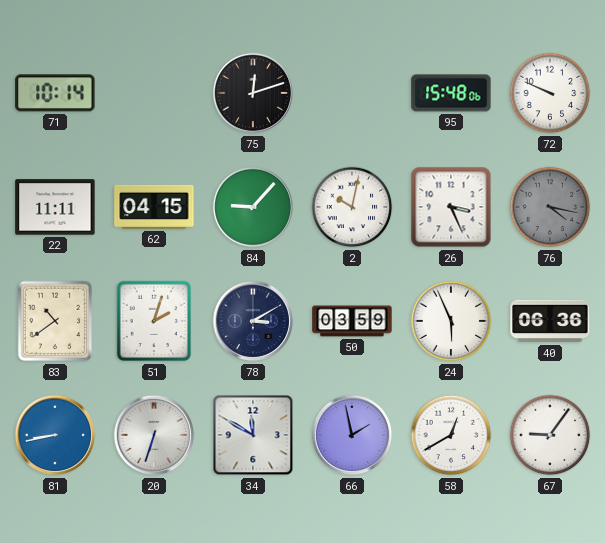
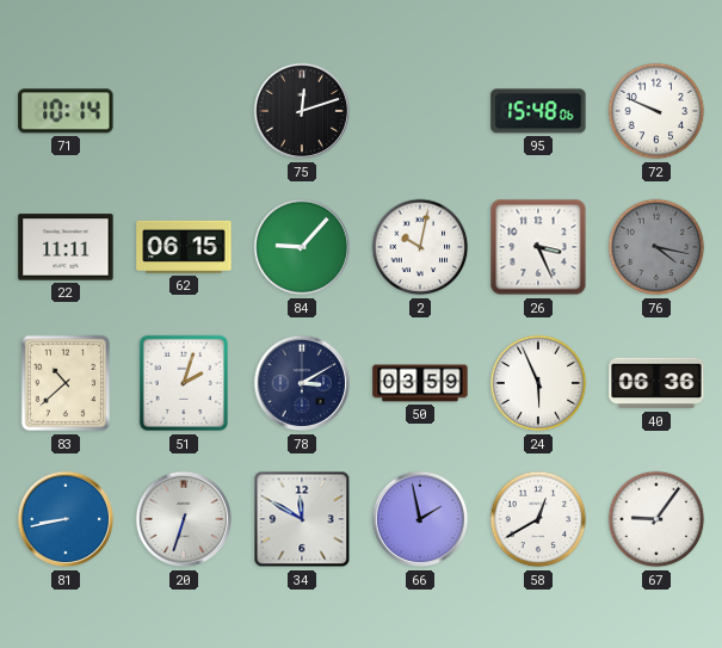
62: 04:15 -> 06:15
83: 10:39 -> 10:38
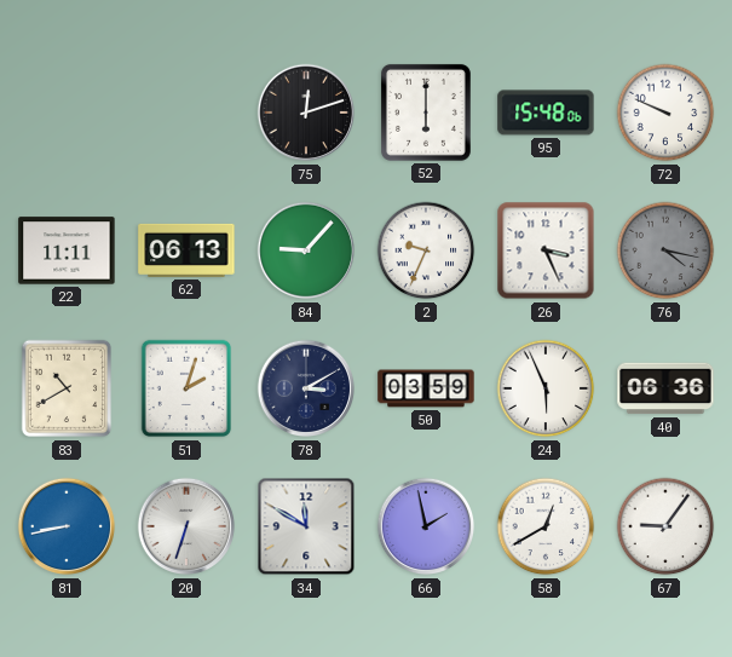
71: 10:14 -> none
52: none -> 6:00
62: 06:15 -> 06:13
2: 10:02 -> 9:34
83: 10:38 -> 10:40
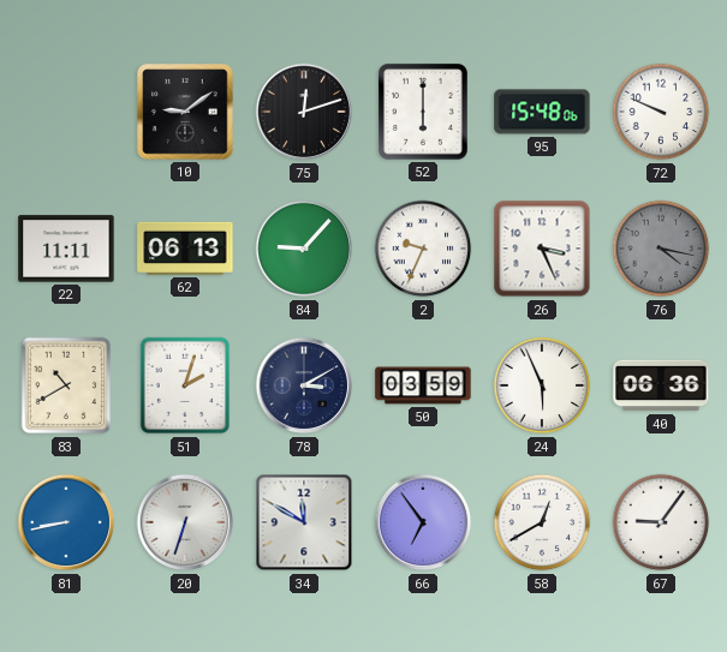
10: none -> 9:09
66: 1:58 -> 6:54
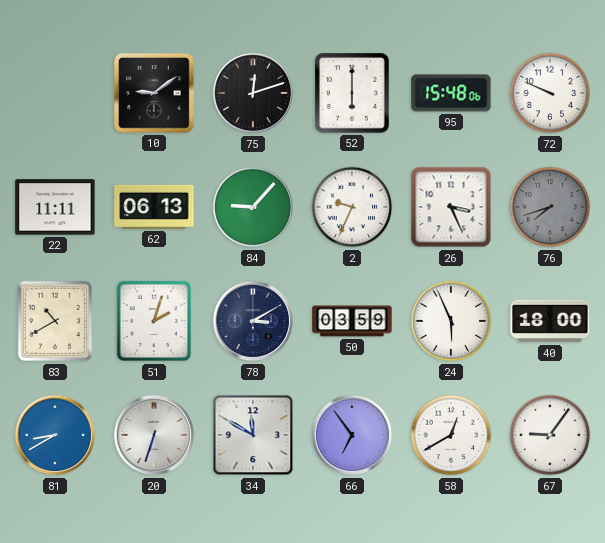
76: 4:17 -> 7:42
40: 06:36 -> 18:00
81: 8:43 -> 8:40
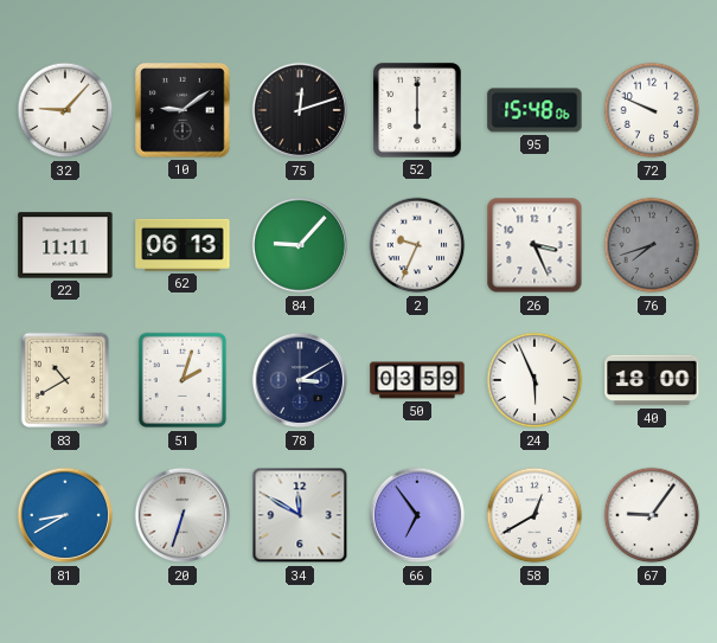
32: none -> 9:07
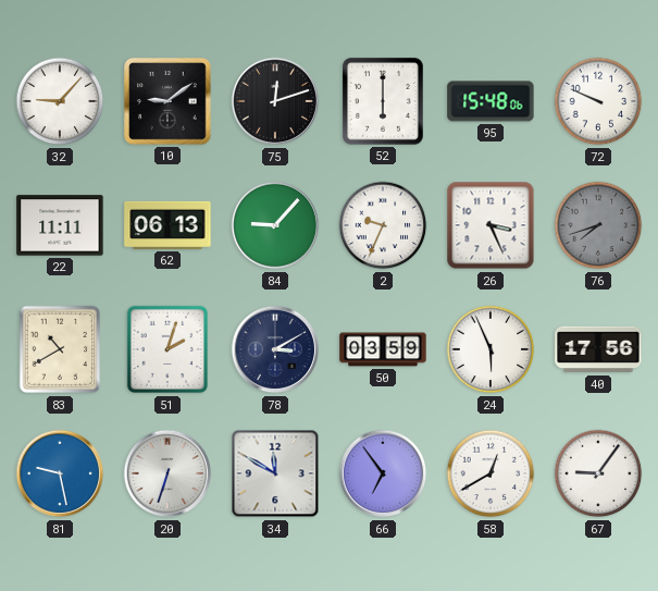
40: 18:00 -> 17:56
81: 8:40 -> 9:28
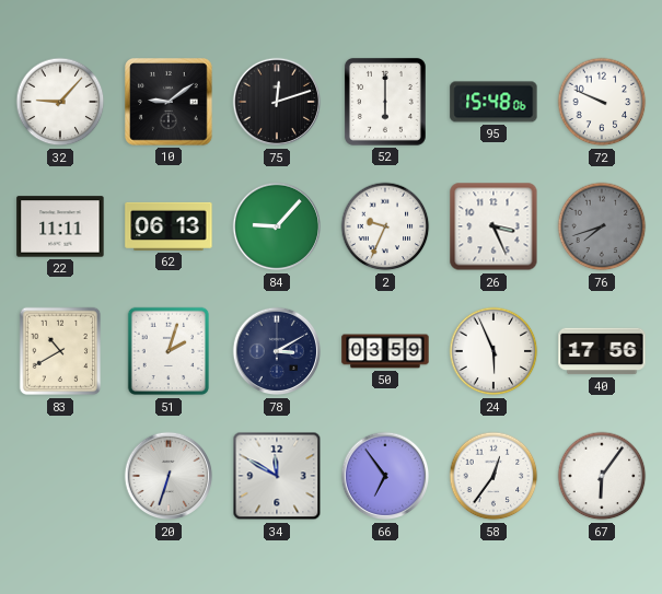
81: 9:28 -> none
58: 12:40 -> 12:36
67: 9:06 -> 6:06
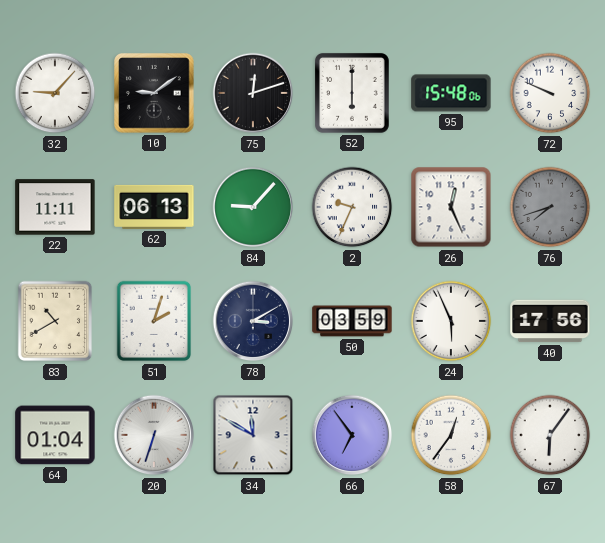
26: 3:26 -> 12:26
64: none -> 01:04
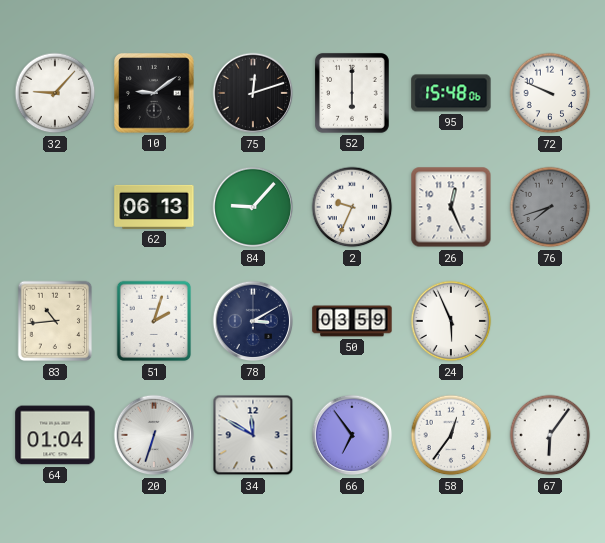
22: 11:11 -> none
83: 10:40 -> 10:44
40: 17:56 -> none
